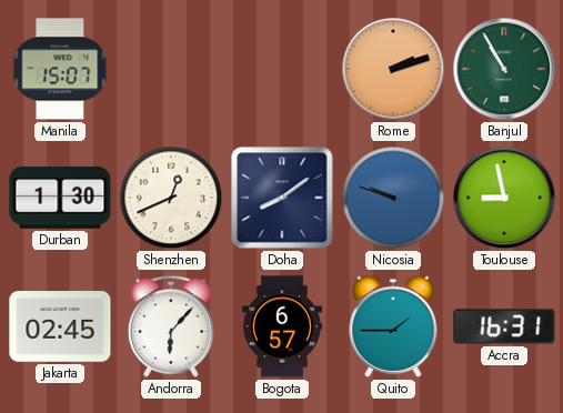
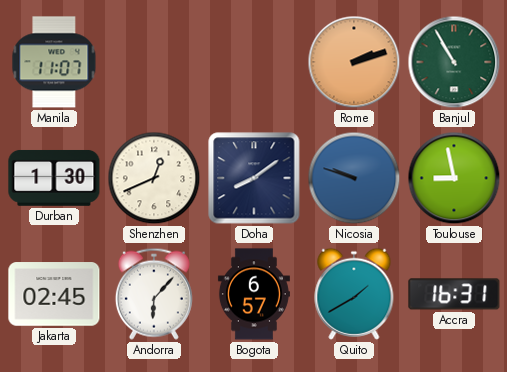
Manila: 15:07 -> 11:07
Quito: 1:45 -> 1:40
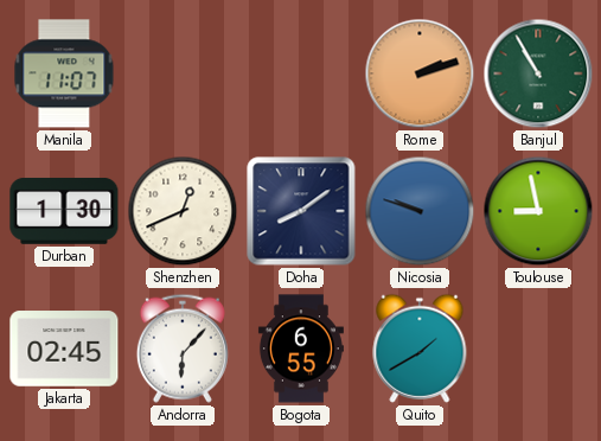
Bogota: 6:57 -> 6:55
Accra: 16:31 -> none
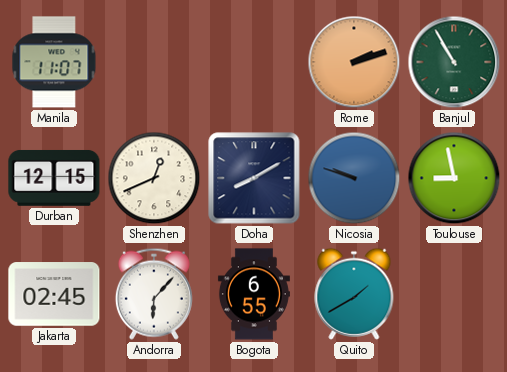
Durban: 1:30 -> 12:15
Doha: 8:09 -> 8:10
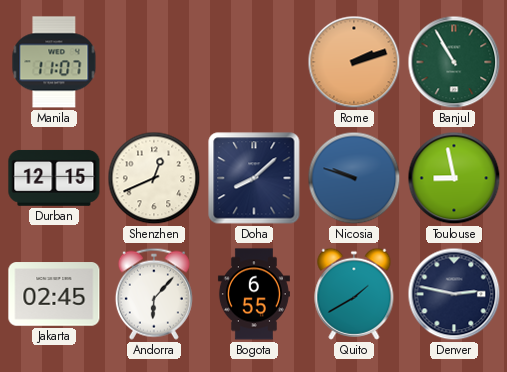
Doha: 8:10 -> 8:08
Denver: none -> 2:47
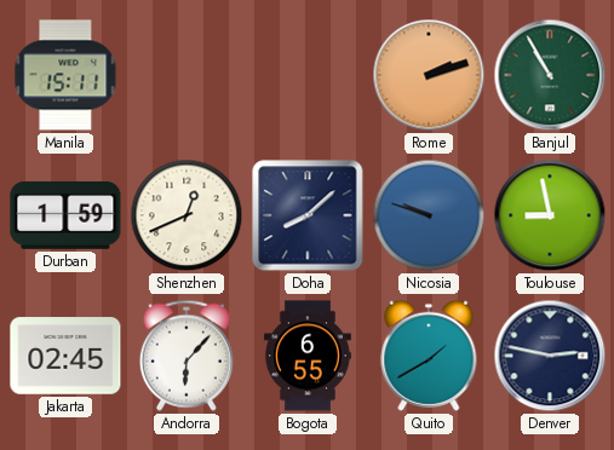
Manila: 11:07 -> 15:11
Durban: 12:15 -> 1:59
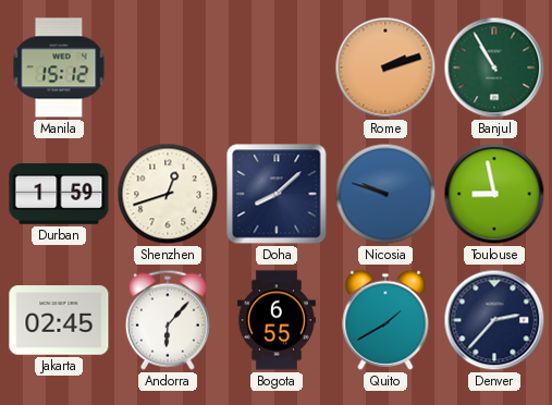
Manila: 15:11 -> 15:12
Shenzhen: 12:41 -> 12:42
Denver: 2:47 -> 2:37
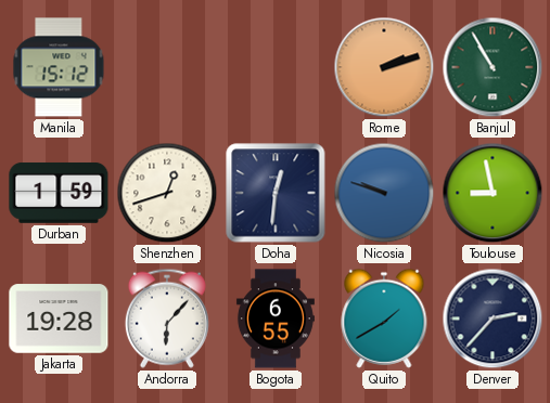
Doha: 8:08 -> 12:31
Jakarta: 02:45 -> 19:28
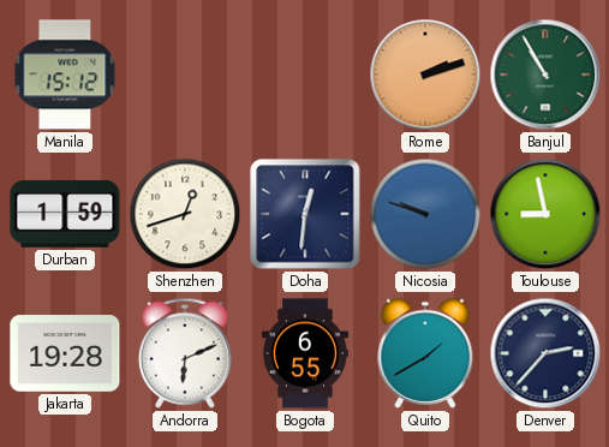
Andorra: 6:07 -> 6:11
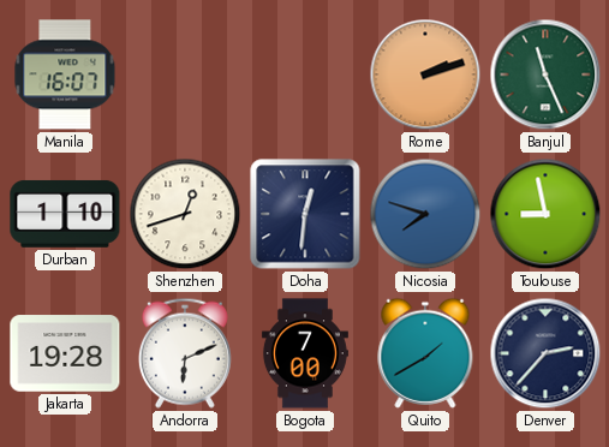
Manila: 15:12 -> 16:07
Banjul: 10:55 -> 11:26
Durban: 1:59 -> 1:10
Nicosia: 9:48 -> 7:48
Bogota: 6:55 -> 7:00
